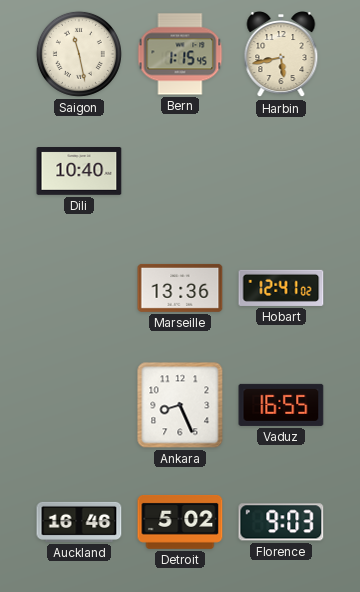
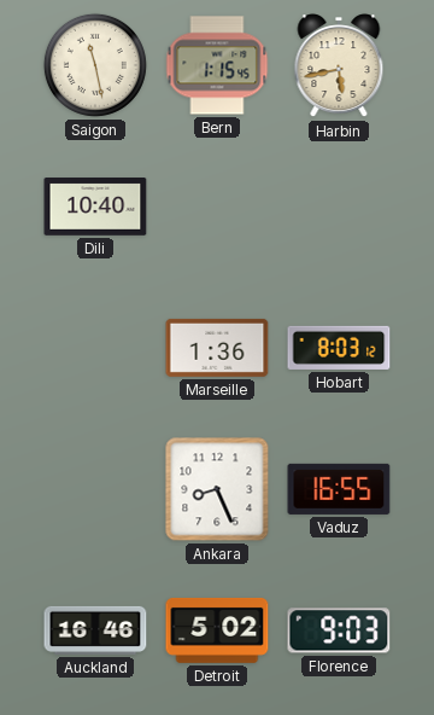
Marseille: 13:36 -> 1:36
Hobart: 12:41 -> 8:03
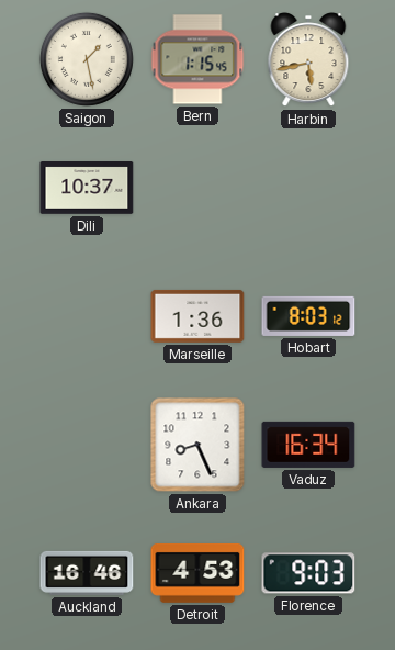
Saigon: 11:28 -> 1:28
Dili: 10:40 -> 10:37
Vaduz: 16:55 -> 16:34
Detroit: 5:02 -> 4:53
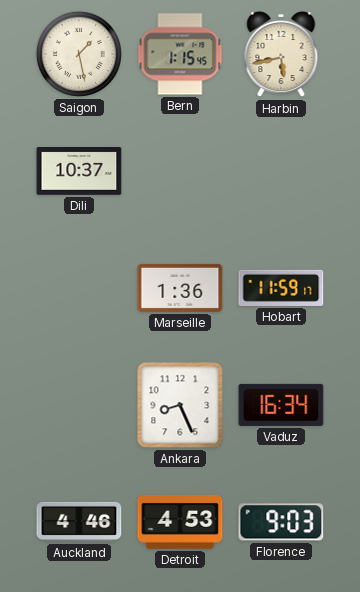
Hobart: 8:03 -> 11:59
Auckland: 16:46 -> 4:46
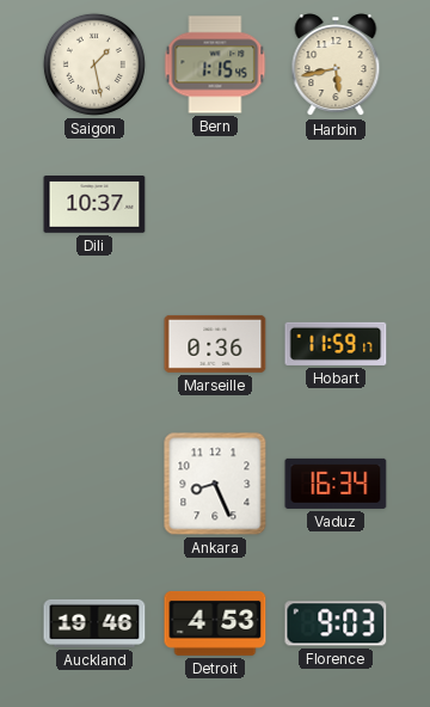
Marseille: 1:36 -> 0:36
Auckland: 4:46 -> 19:46
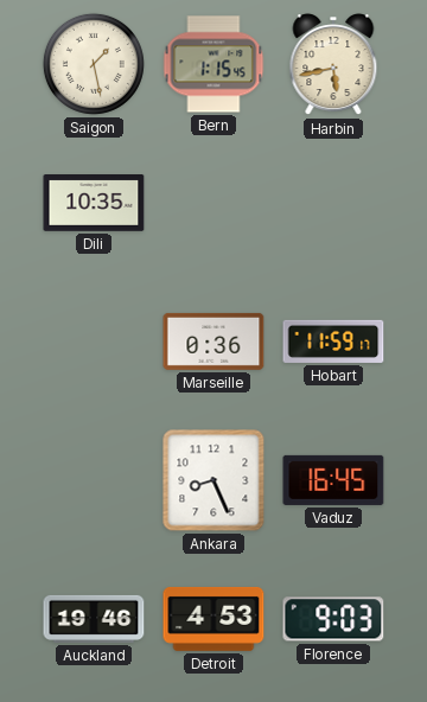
Dili: 10:37 -> 10:35
Vaduz: 16:34 -> 16:45
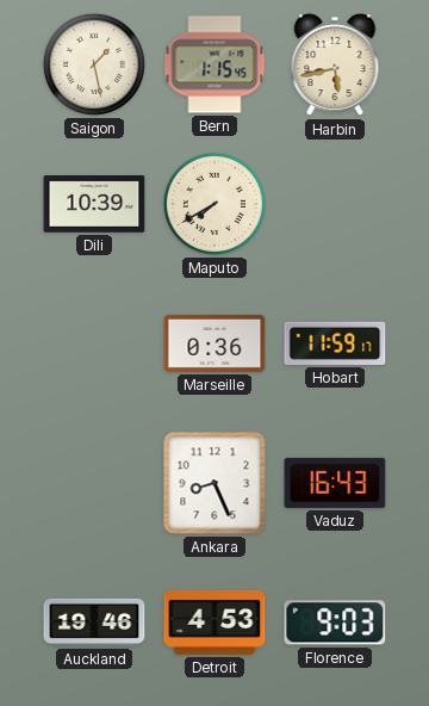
Dili: 10:35 -> 10:39
Maputo: none -> 7:40
Vaduz: 16:45 -> 16:43
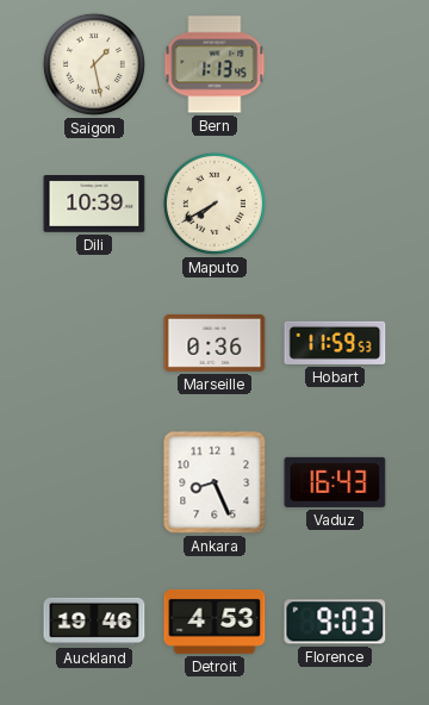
Bern: 1:15 -> 1:13
Harbin: 5:43 -> none
Hobart: 11:59:17 -> 11:59:53
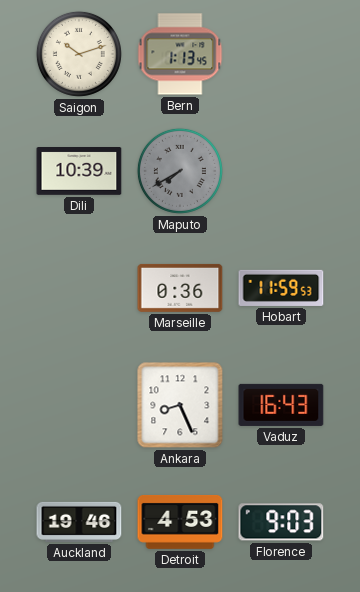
Saigon: 1:28 -> 10:12
Maputo dial: cream -> grey
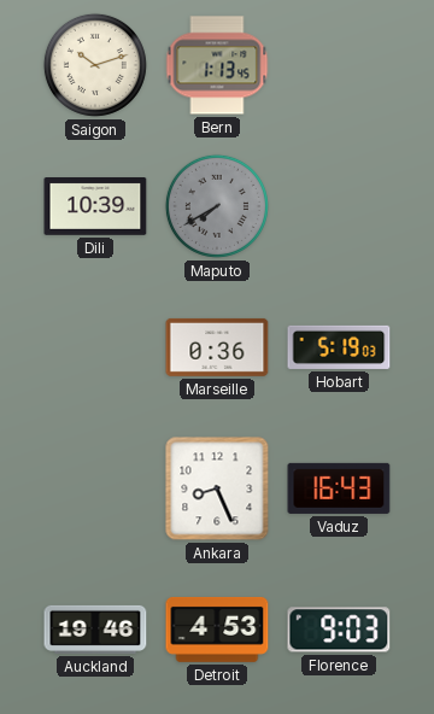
Hobart: 11:59 -> 5:19
